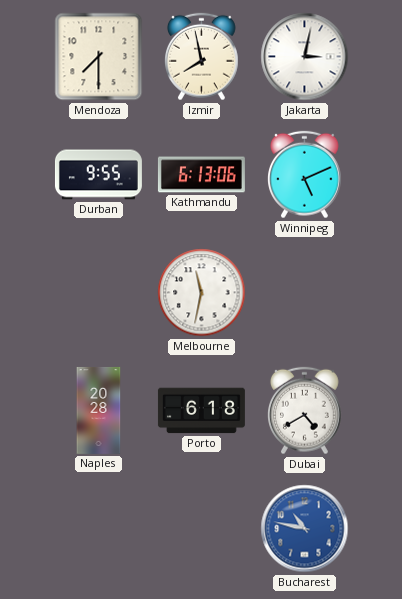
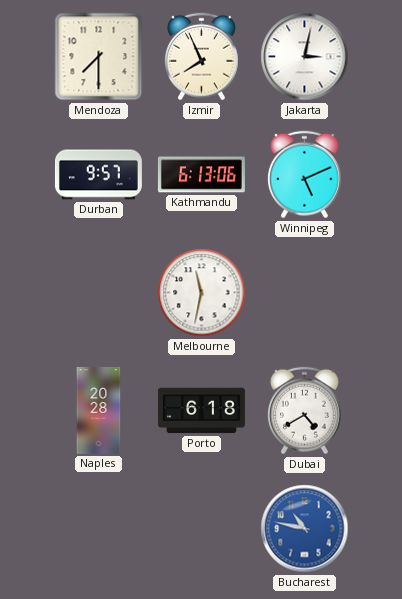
Izmir: 7:58 -> 7:56
Durban: 9:55 -> 9:57
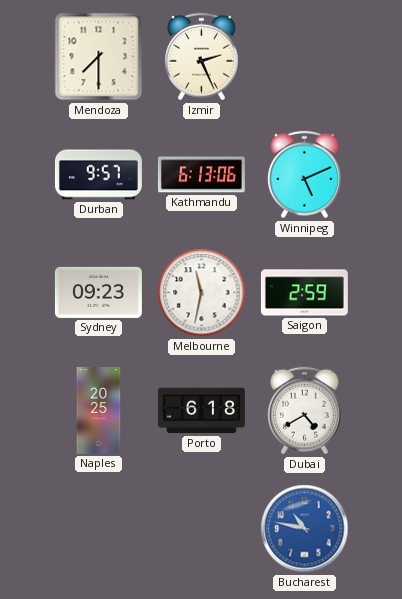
Izmir: 7:56 -> 2:26
Jakarta: 3:02 -> none
Sydney: none -> 09:23
Saigon: none -> 2:59
Naples: 20:28 -> 20:25
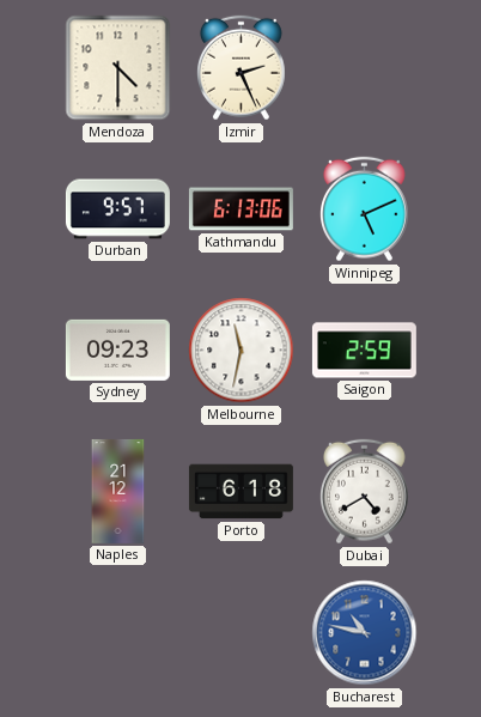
Mendoza: 7:30 -> 4:30
Naples: 20:25 -> 21:12
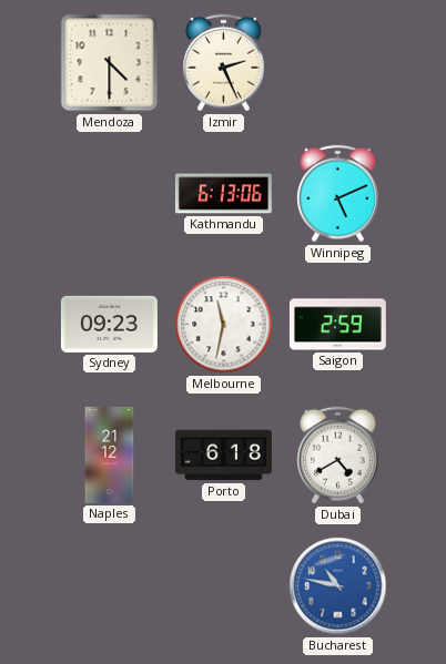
Durban: 9:57 -> none
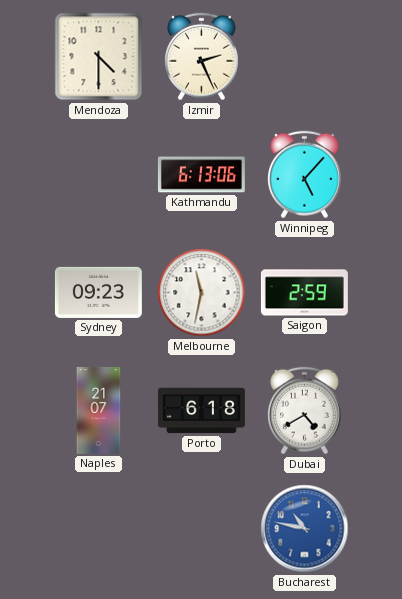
Winnipeg: 5:11 -> 5:07
Naples: 21:12 -> 21:07
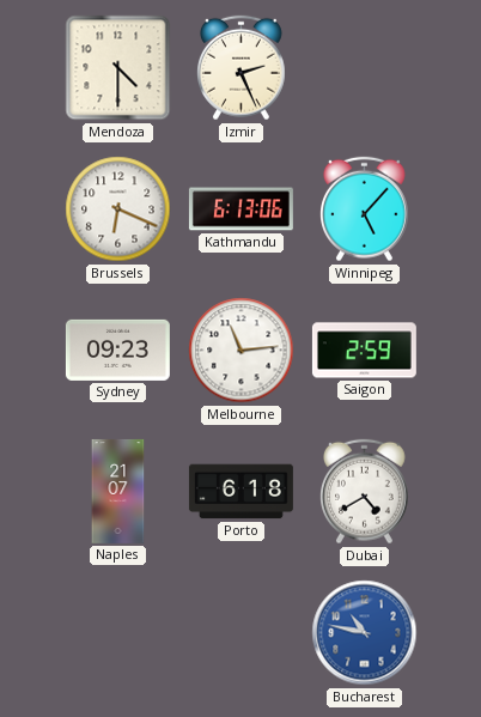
Brussels: none -> 6:19
Melbourne: 11:32 -> 11:14
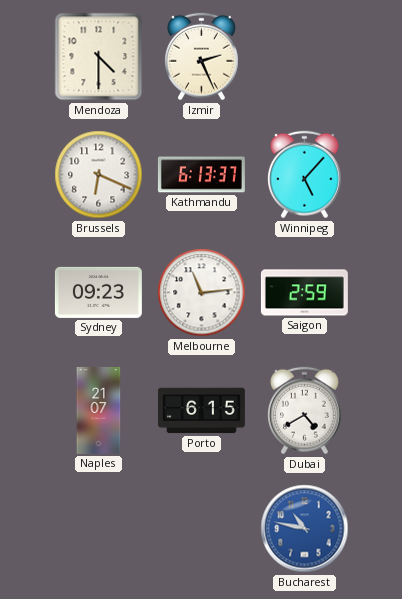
Kathmandu: 6:13:06 -> 6:13:37
Porto: 6:18 -> 6:15
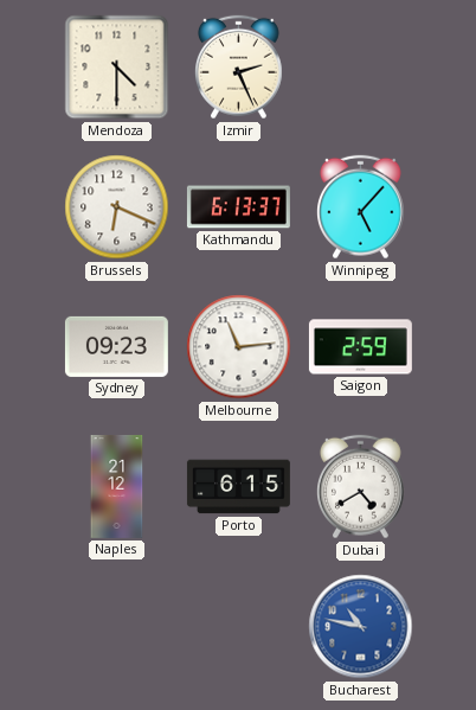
Naples: 21:07 -> 21:12
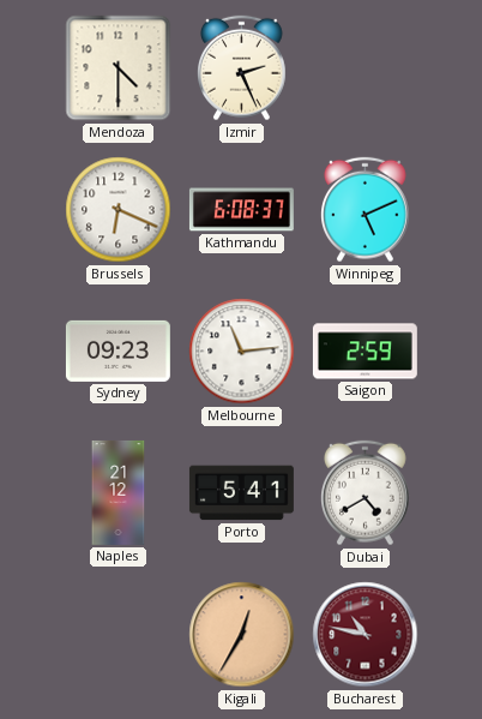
Kathmandu: 6:13 -> 6:08
Winnipeg: 5:07 -> 5:11
Porto: 6:15 -> 5:41
Kigali: none -> 12:35
Bucharest dial: blue -> burgundy
